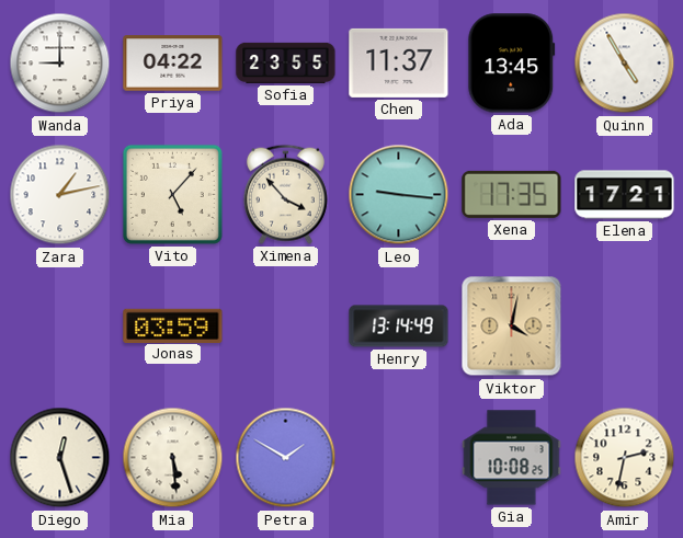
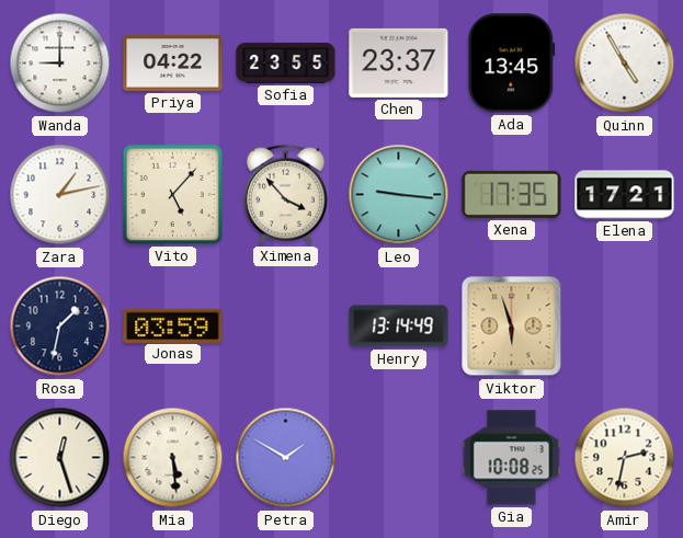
Chen: 11:37 -> 23:37
Rosa: none -> 1:32
Viktor: 4:02 -> 5:57
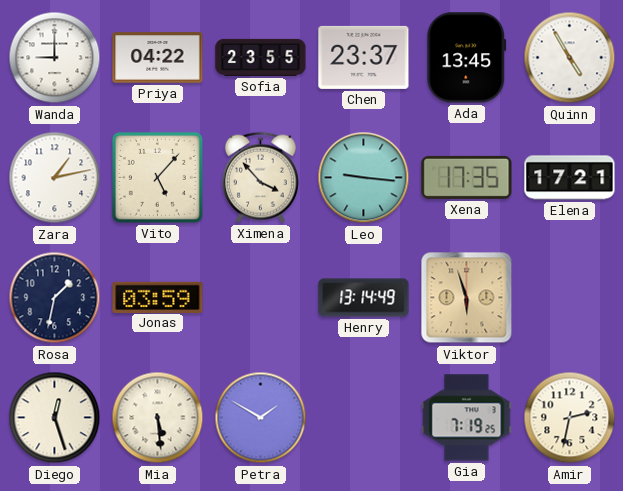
Gia: 10:08 -> 7:19
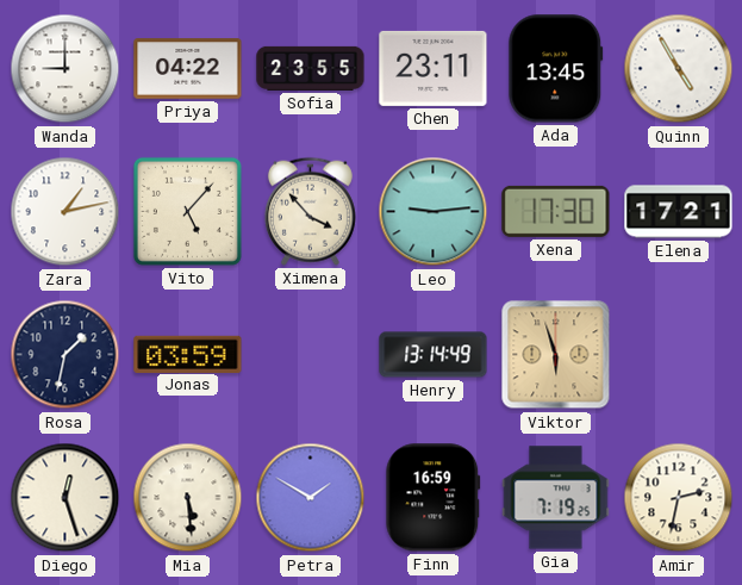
Chen: 23:37 -> 23:11
Leo: 9:16 -> 9:14
Xena: 17:35 -> 17:30
Finn: none -> 16:59
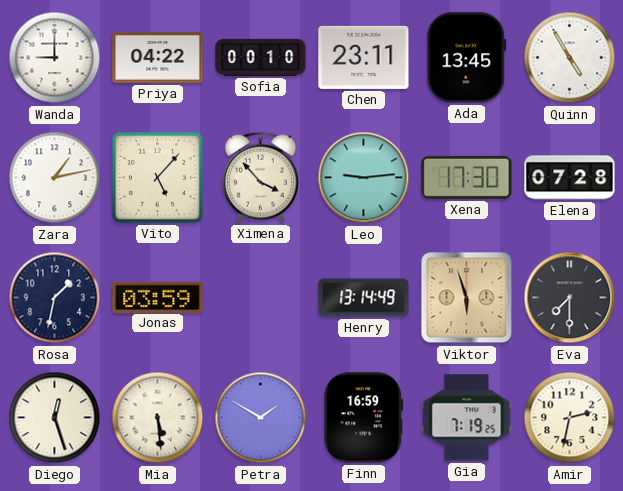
Sofia: 23:55 -> 00:10
Elena: 17:21 -> 07:28
Eva: none -> 7:30
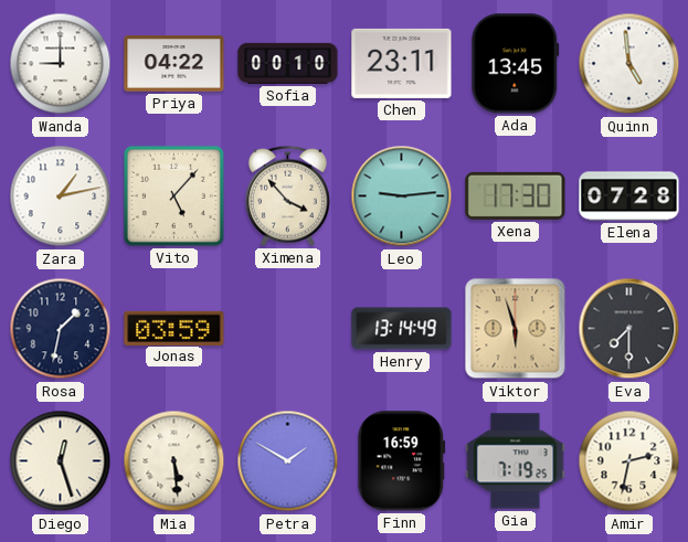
Quinn: 4:55 -> 4:59
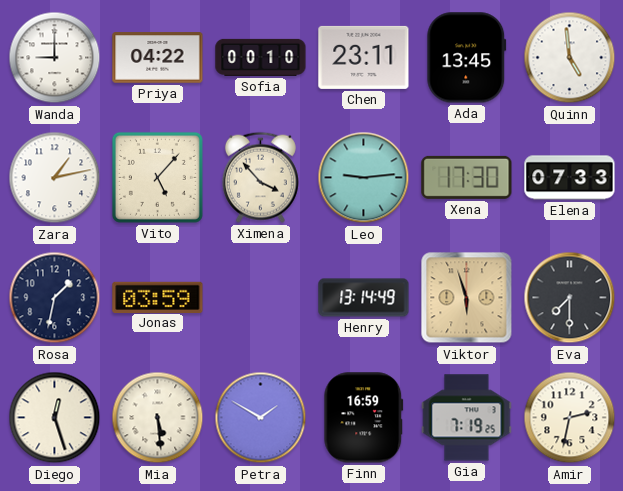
Elena: 07:28 -> 07:33
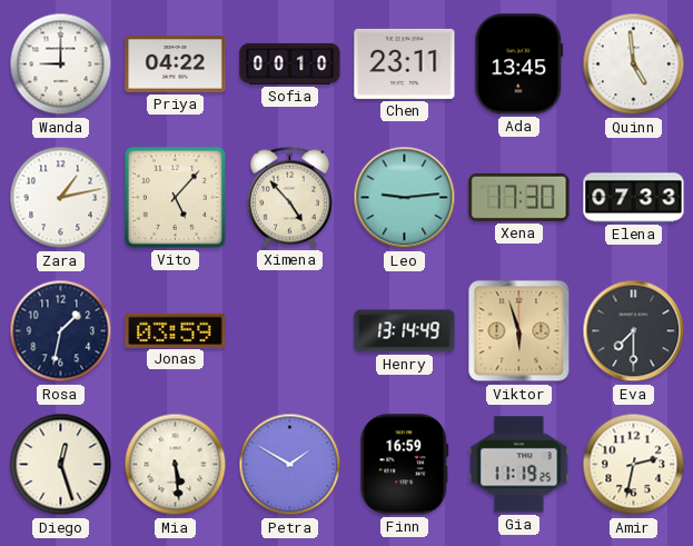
Ximena: 3:53 -> 4:53
Gia: 7:19 -> 11:19
